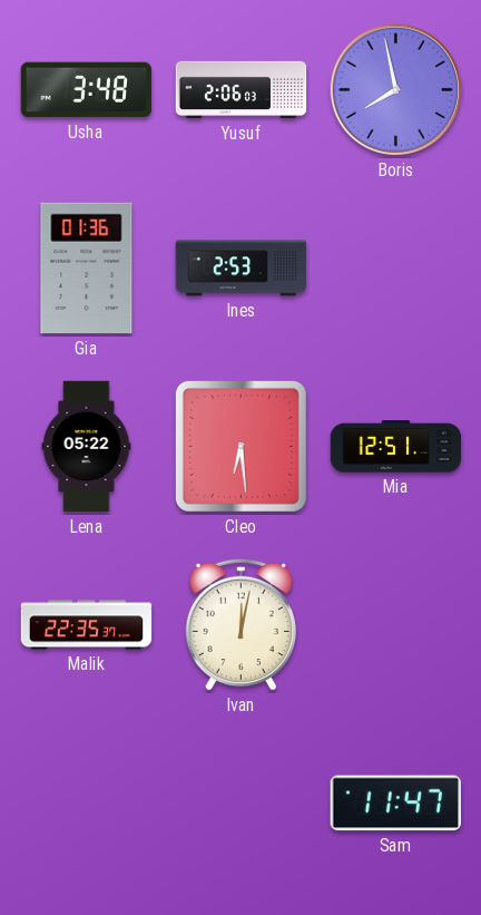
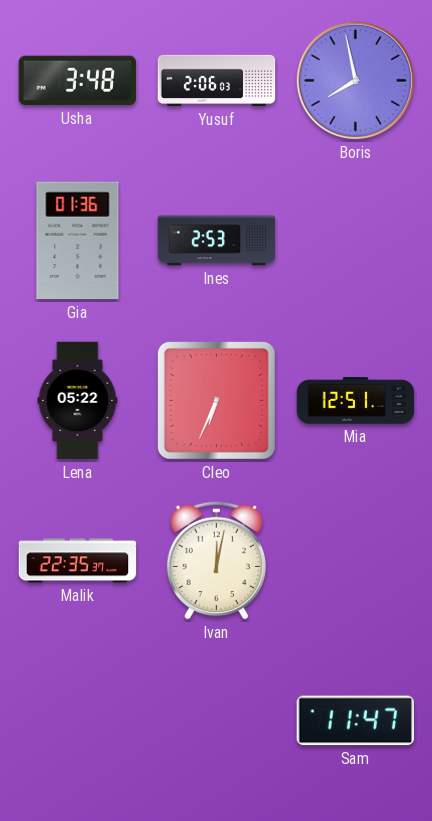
Cleo: 6:29 -> 6:34
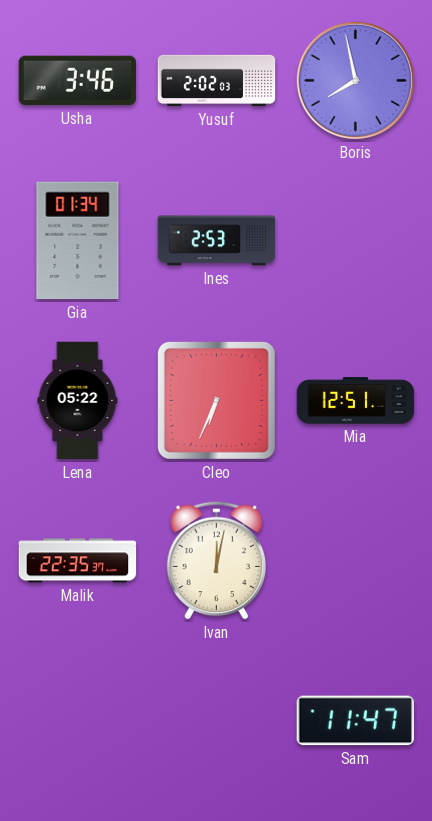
Usha: 3:48 -> 3:46
Yusuf: 2:06 -> 2:02
Gia: 01:36 -> 01:34
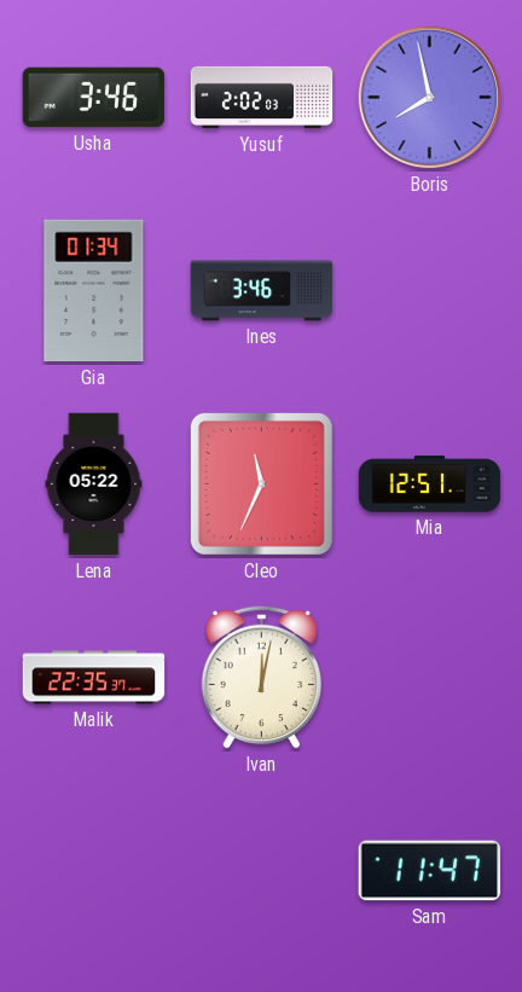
Ines: 2:53 -> 3:46
Cleo: 6:34 -> 11:34
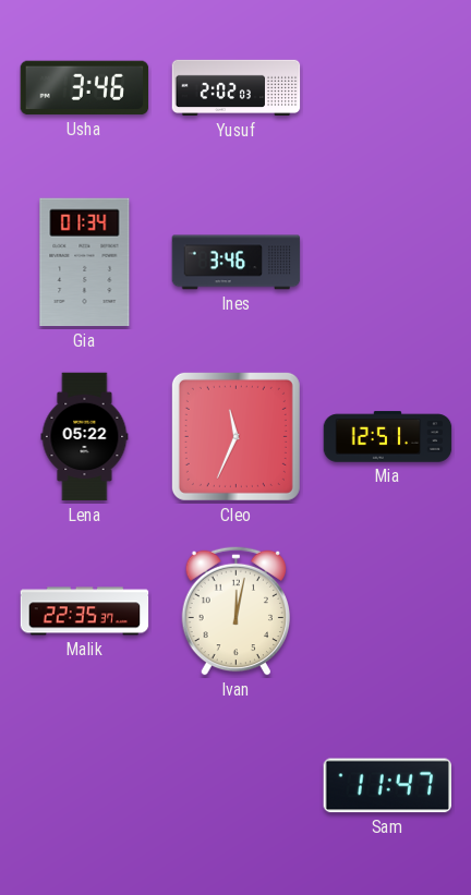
Boris: 7:58 -> none
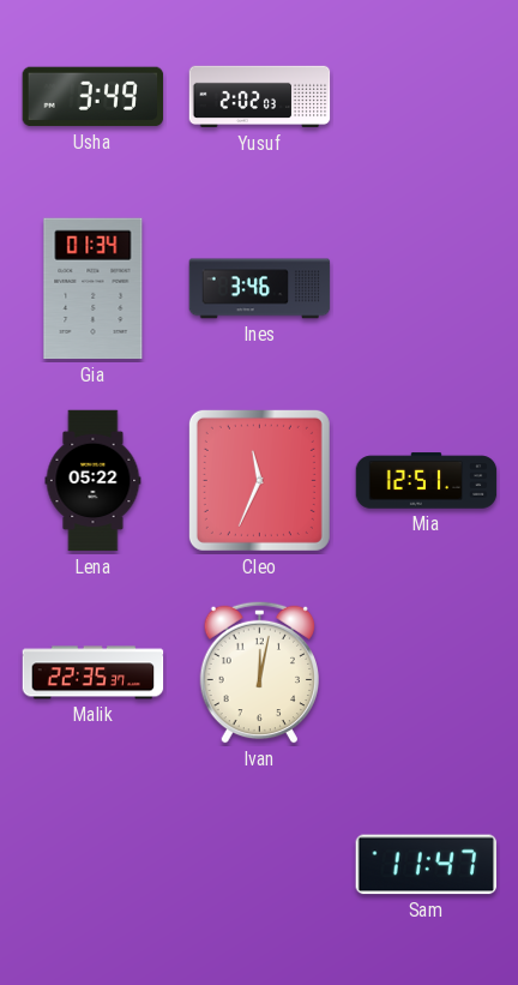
Usha: 3:46 -> 3:49
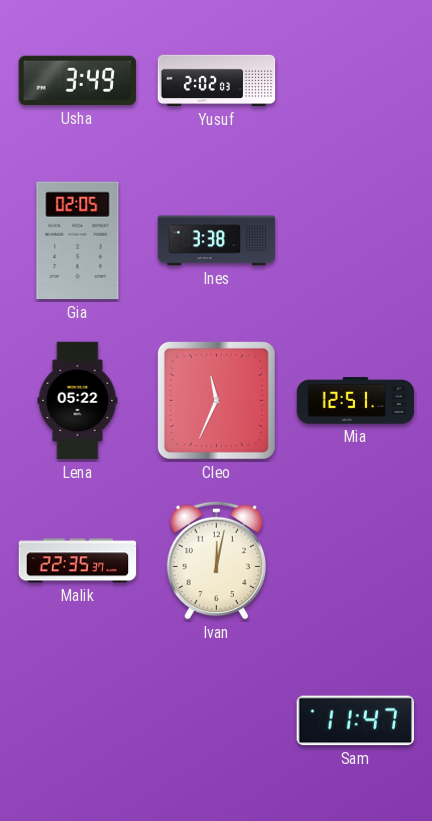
Gia: 01:34 -> 02:05
Ines: 3:46 -> 3:38
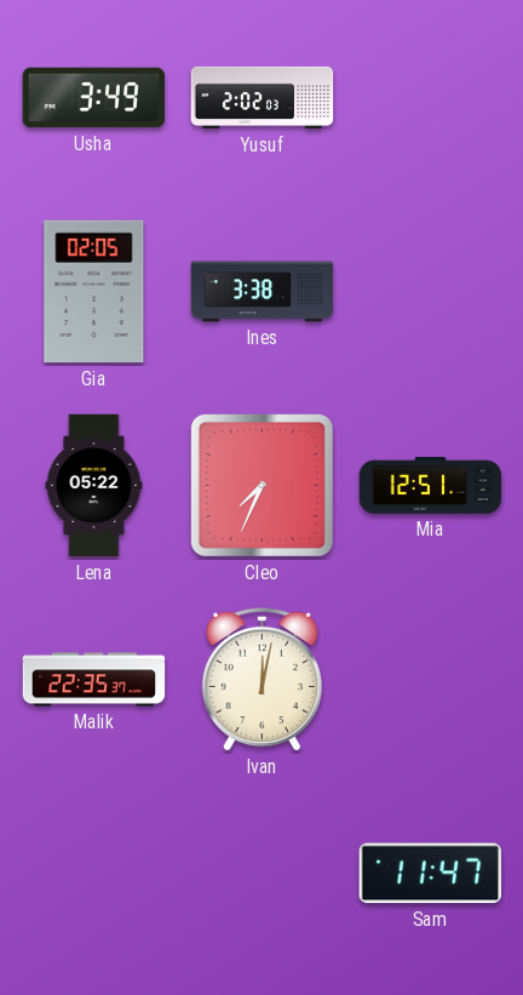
Cleo: 11:34 -> 7:34
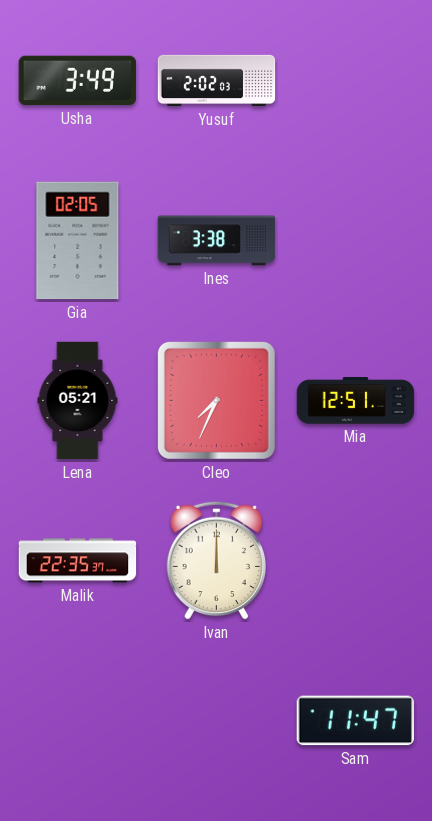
Lena: 05:22 -> 05:21
Ivan: 12:02 -> 12:00
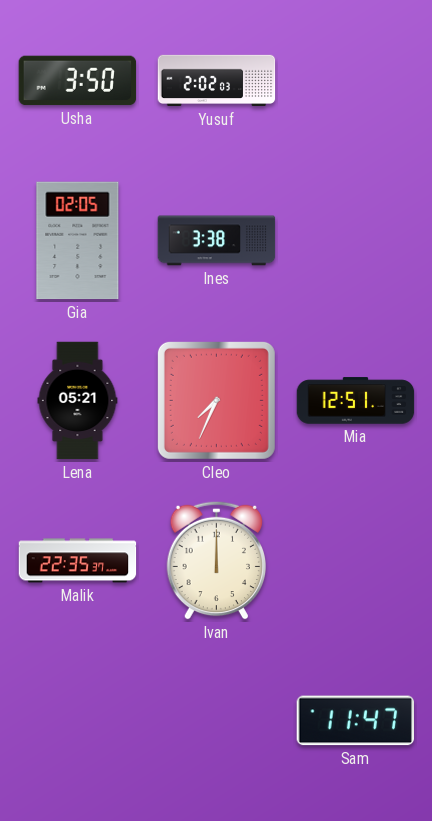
Usha: 3:49 -> 3:50
